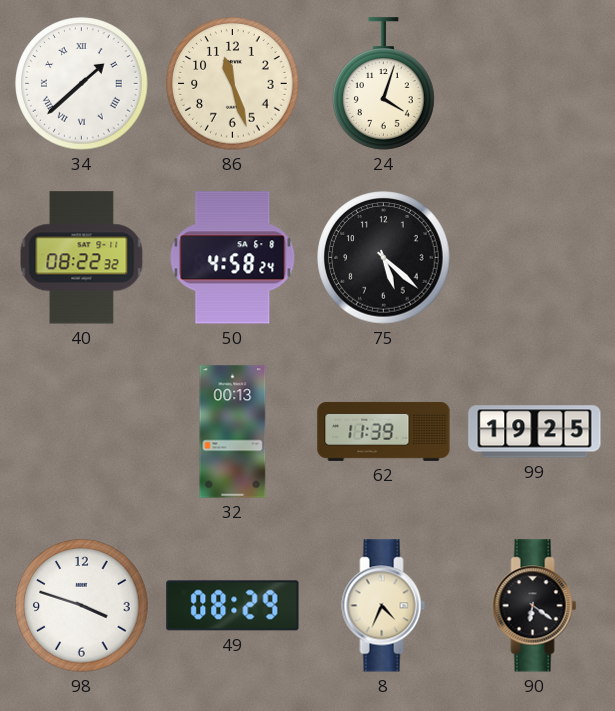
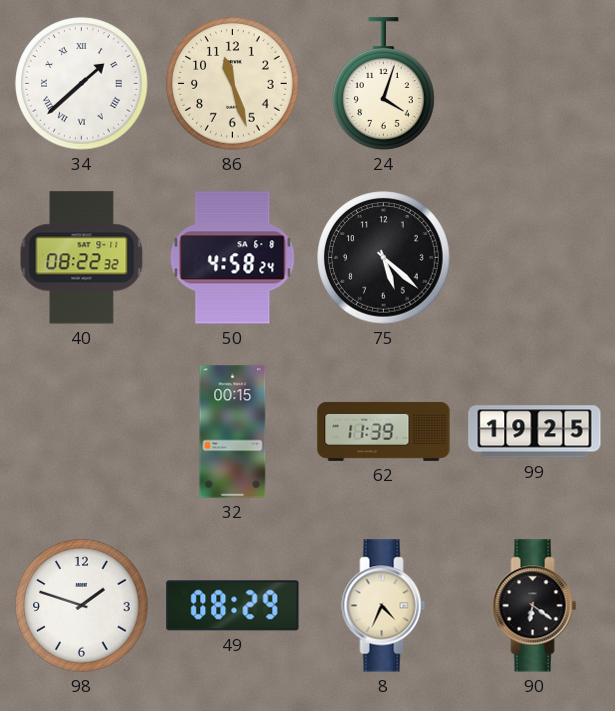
32: 00:13 -> 00:15
98: 3:48 -> 1:48
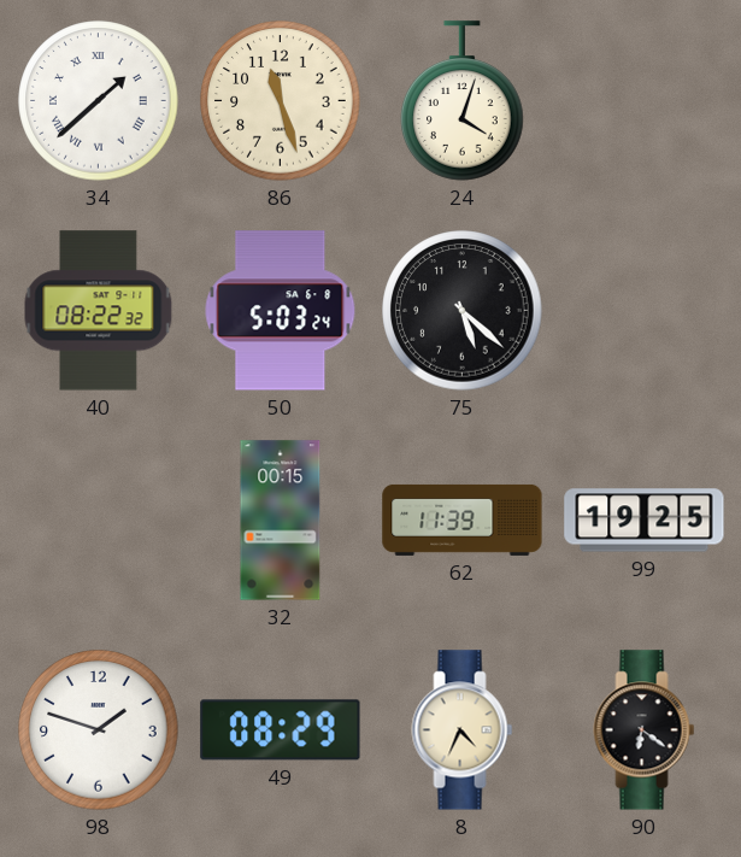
50: 4:58 -> 5:03
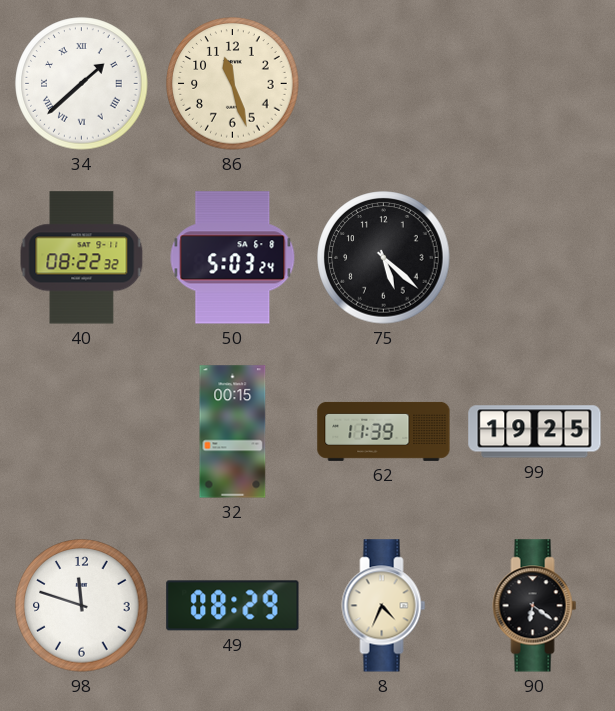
24: 4:03 -> none
98: 1:48 -> 11:48
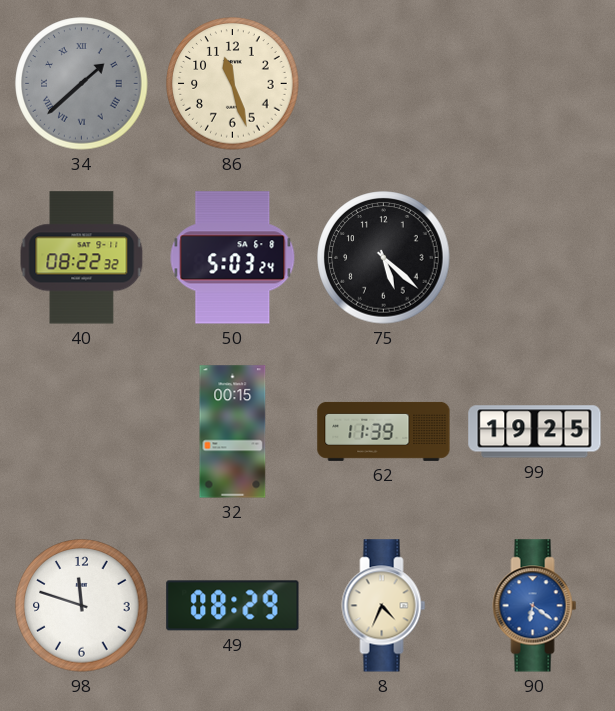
34 dial: white -> grey
90 dial: black -> blue
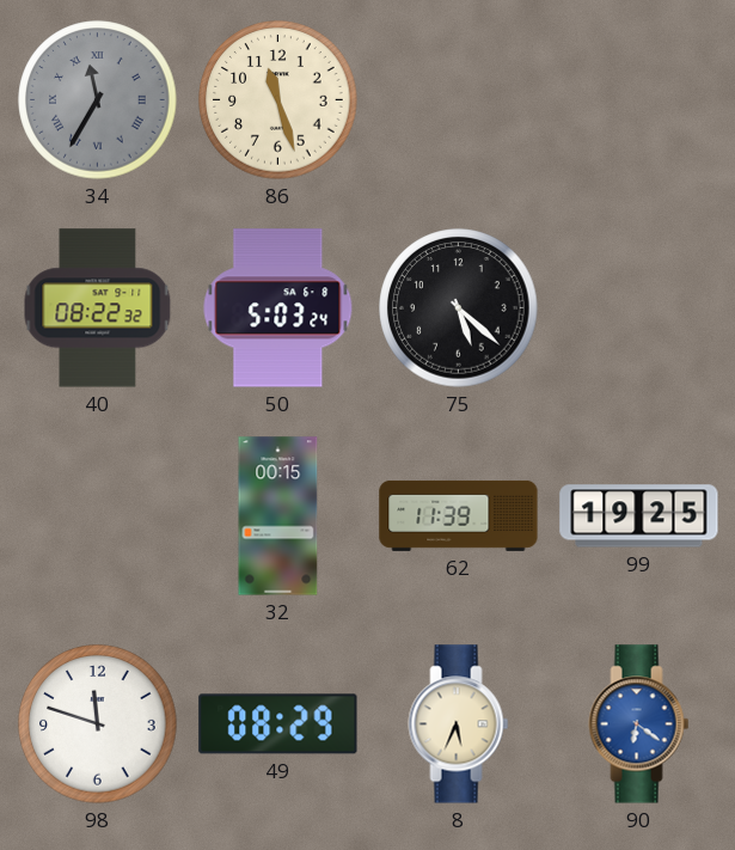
34: 1:38 -> 11:35
8: 4:34 -> 5:34
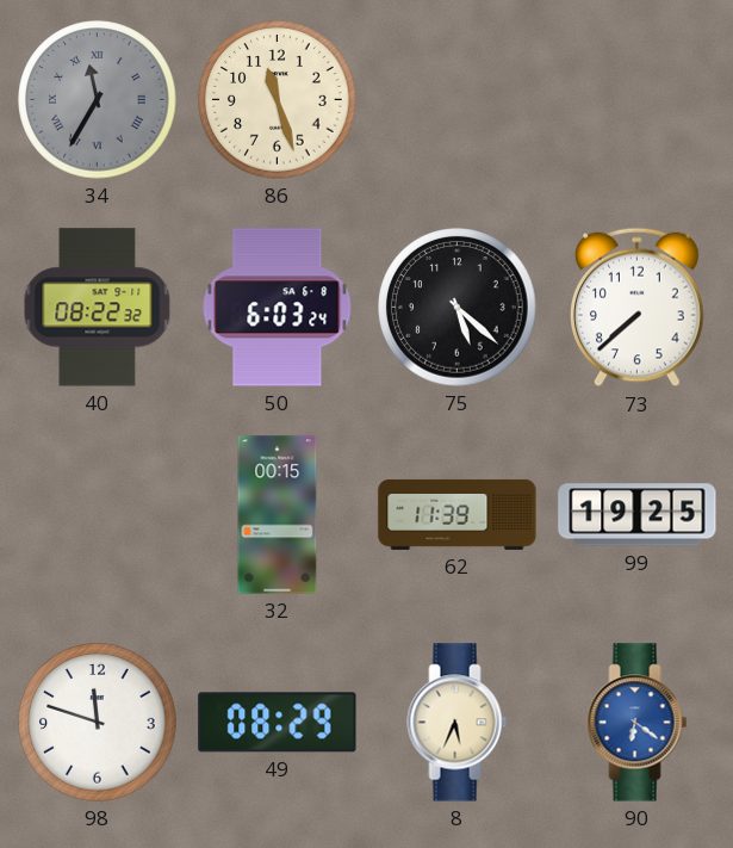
50: 5:03 -> 6:03
73: none -> 7:38
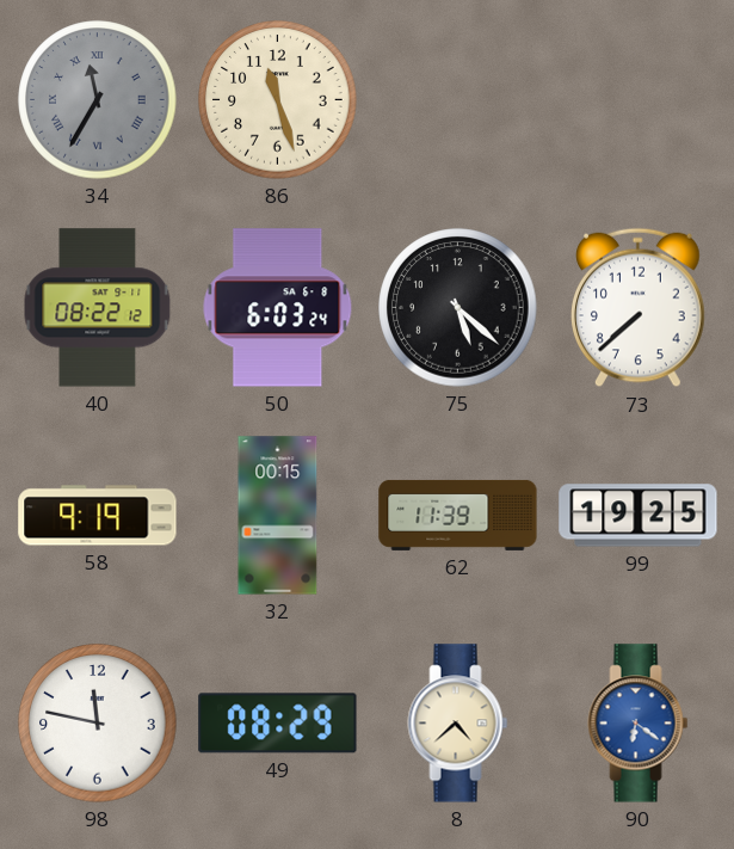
40: 08:22:32 -> 08:22:12
58: none -> 9:19
98: 11:48 -> 11:47
8: 5:34 -> 4:38
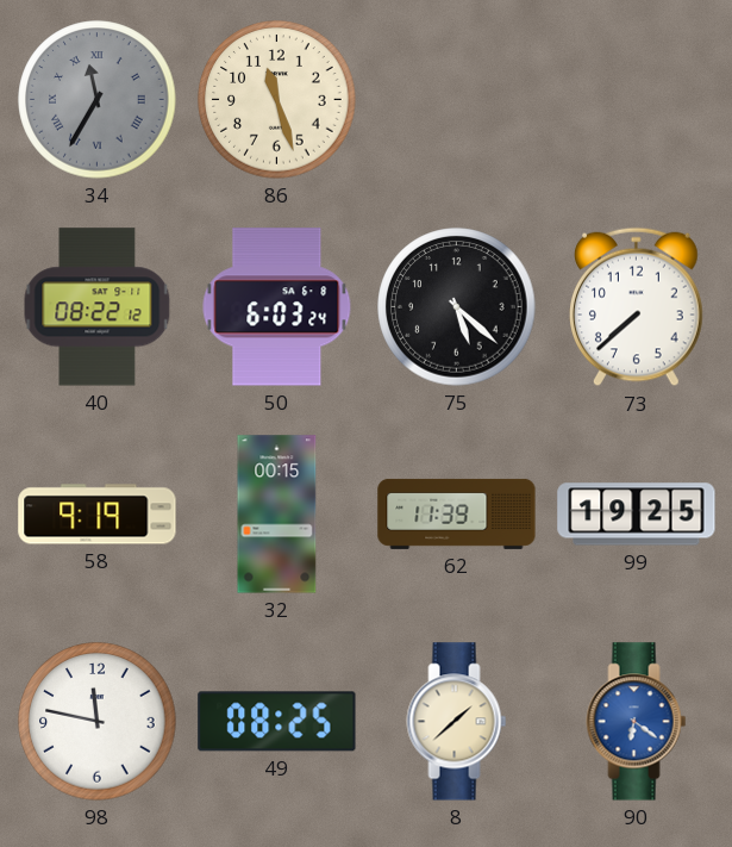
49: 08:29 -> 08:25
8: 4:38 -> 1:38
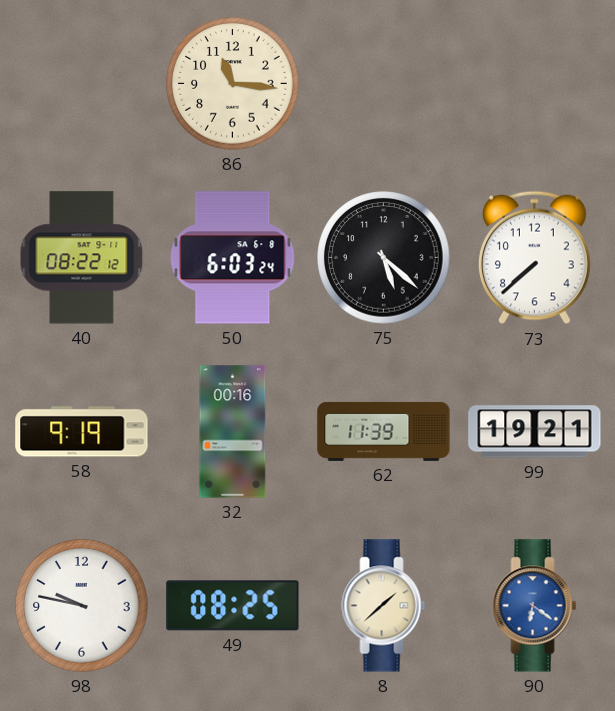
34: 11:35 -> none
86: 11:27 -> 11:16
32: 00:15 -> 00:16
99: 19:25 -> 19:21
98: 11:47 -> 9:47
